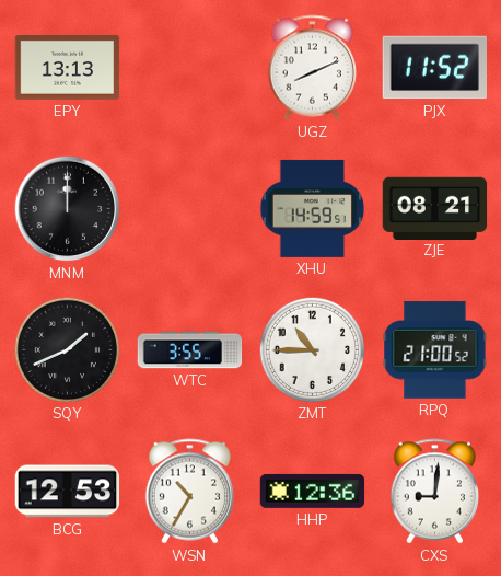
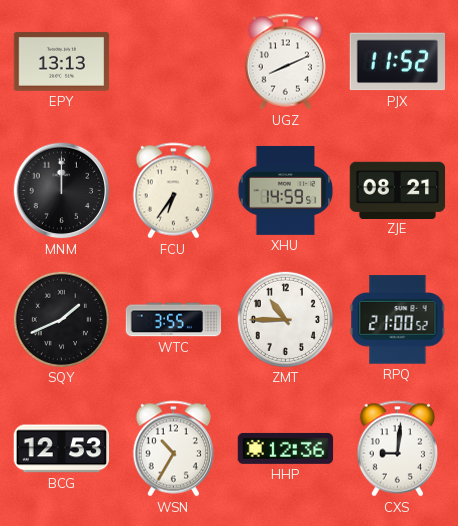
FCU: none -> 6:36
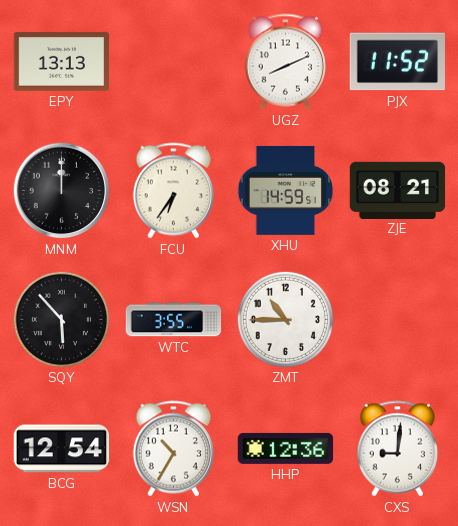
SQY: 1:41 -> 5:53
RPQ: 21:00 -> none
BCG: 12:53 -> 12:54
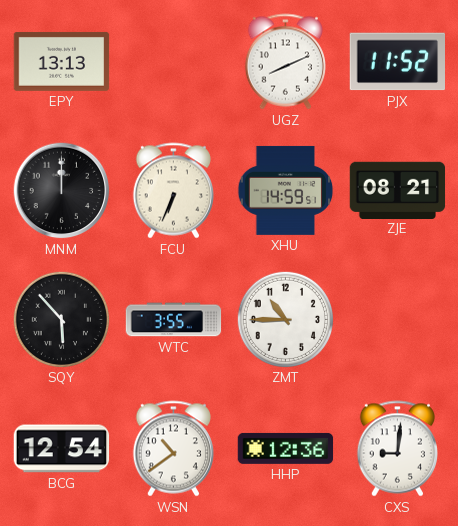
FCU: 6:36 -> 6:34
WSN: 10:35 -> 10:39
